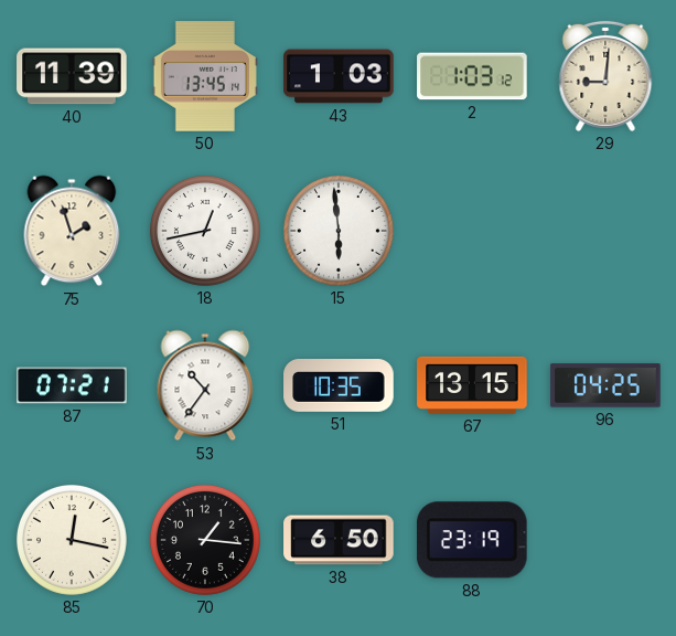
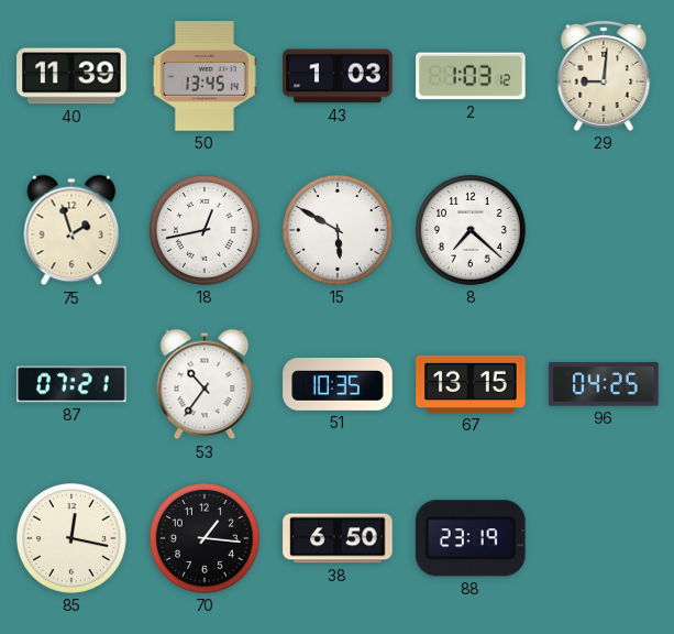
15: 5:59 -> 5:50
8: none -> 7:22
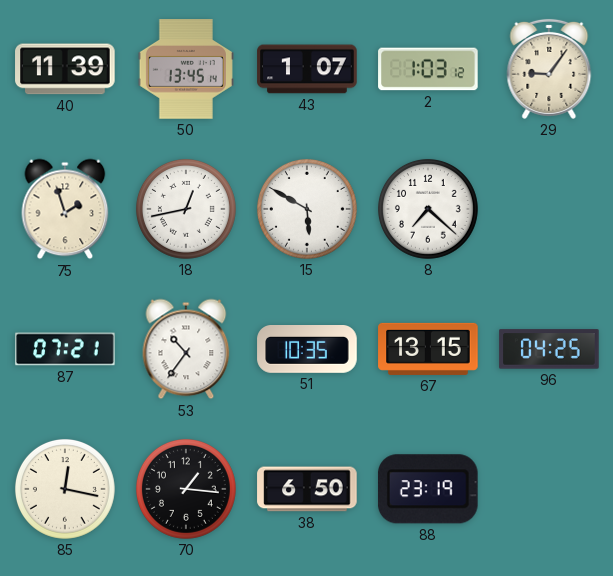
43: 1:03 -> 1:07
29: 9:01 -> 9:06
